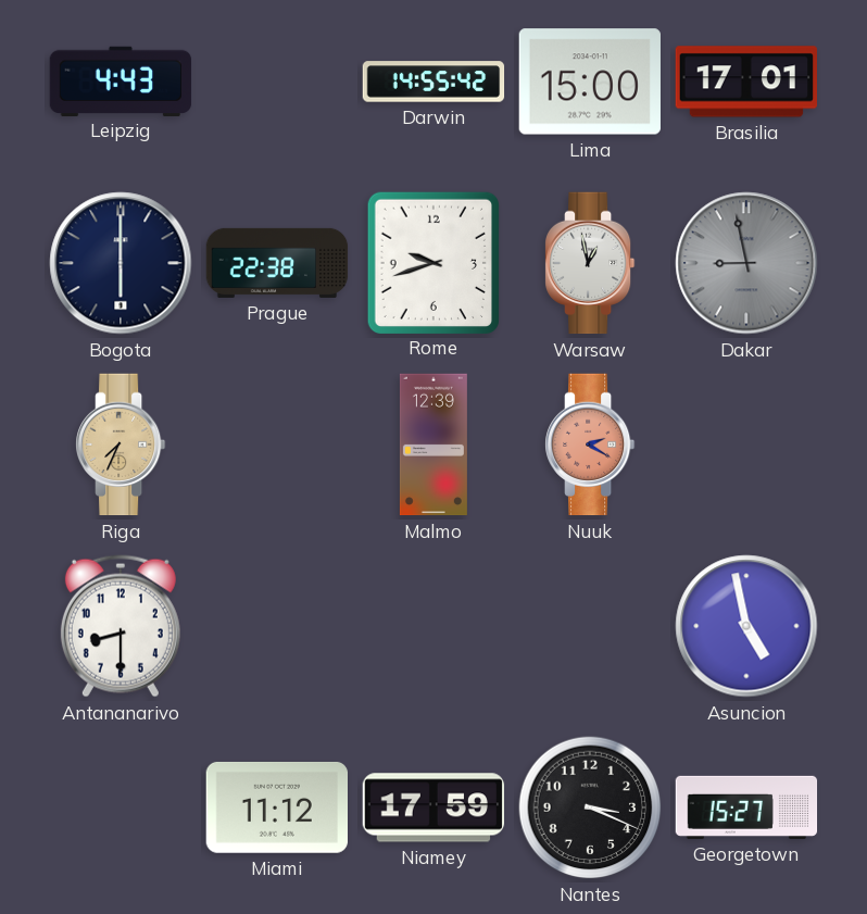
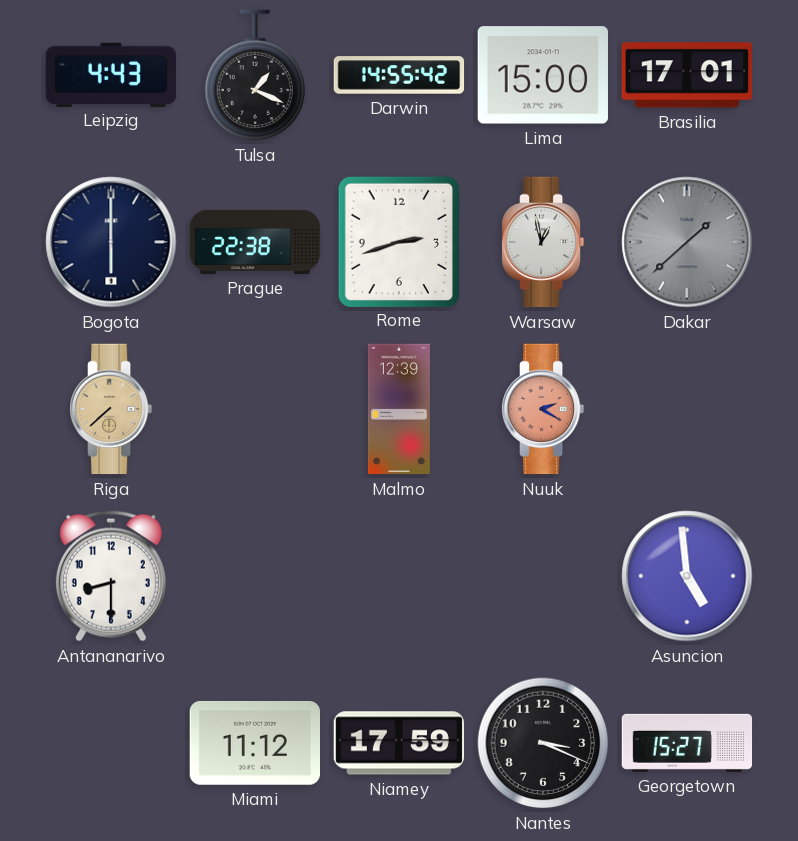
Tulsa: none -> 1:19
Rome: 9:42 -> 2:42
Dakar: 8:58 -> 1:38
Riga: 7:34 -> 7:38
Asuncion: 4:58 -> 4:59
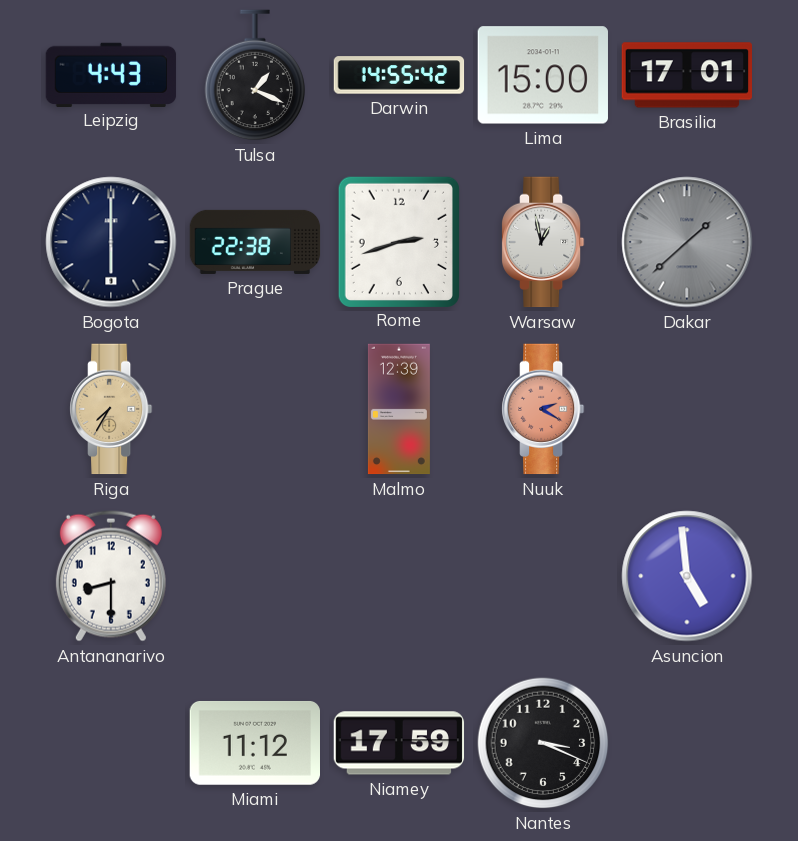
Riga: 7:38 -> 7:35
Georgetown: 15:27 -> none
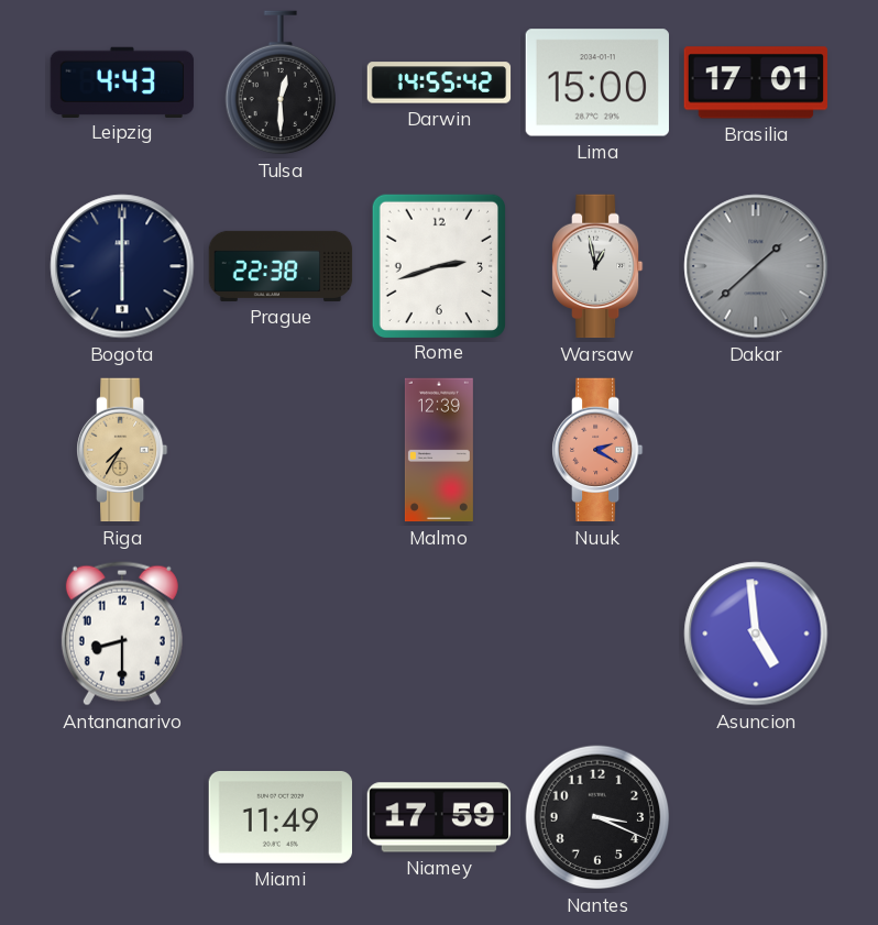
Tulsa: 1:19 -> 12:30
Miami: 11:12 -> 11:49
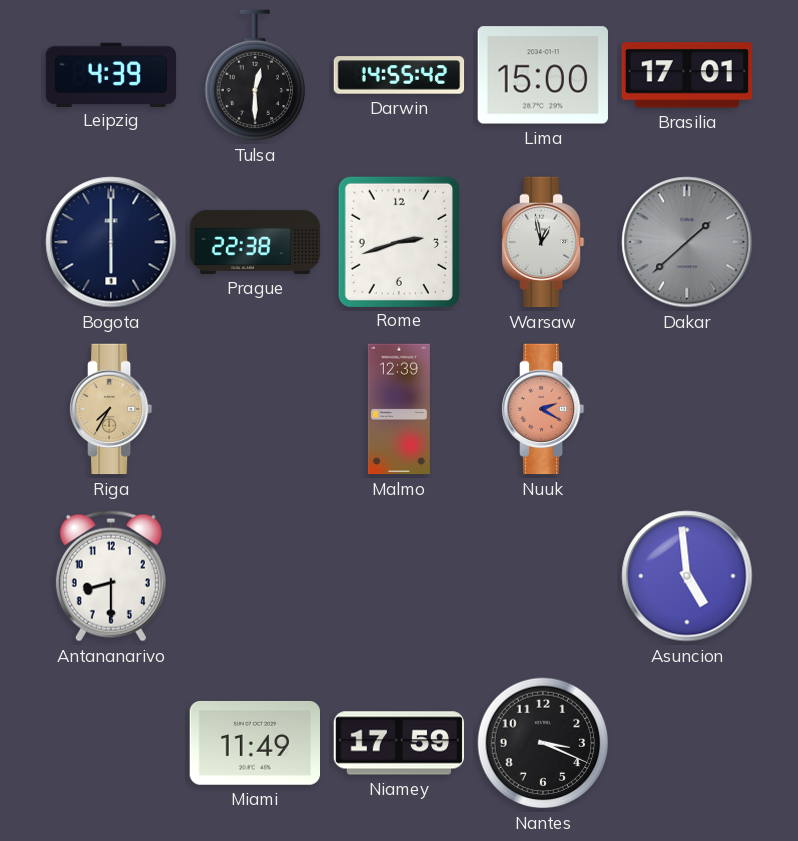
Leipzig: 4:43 -> 4:39
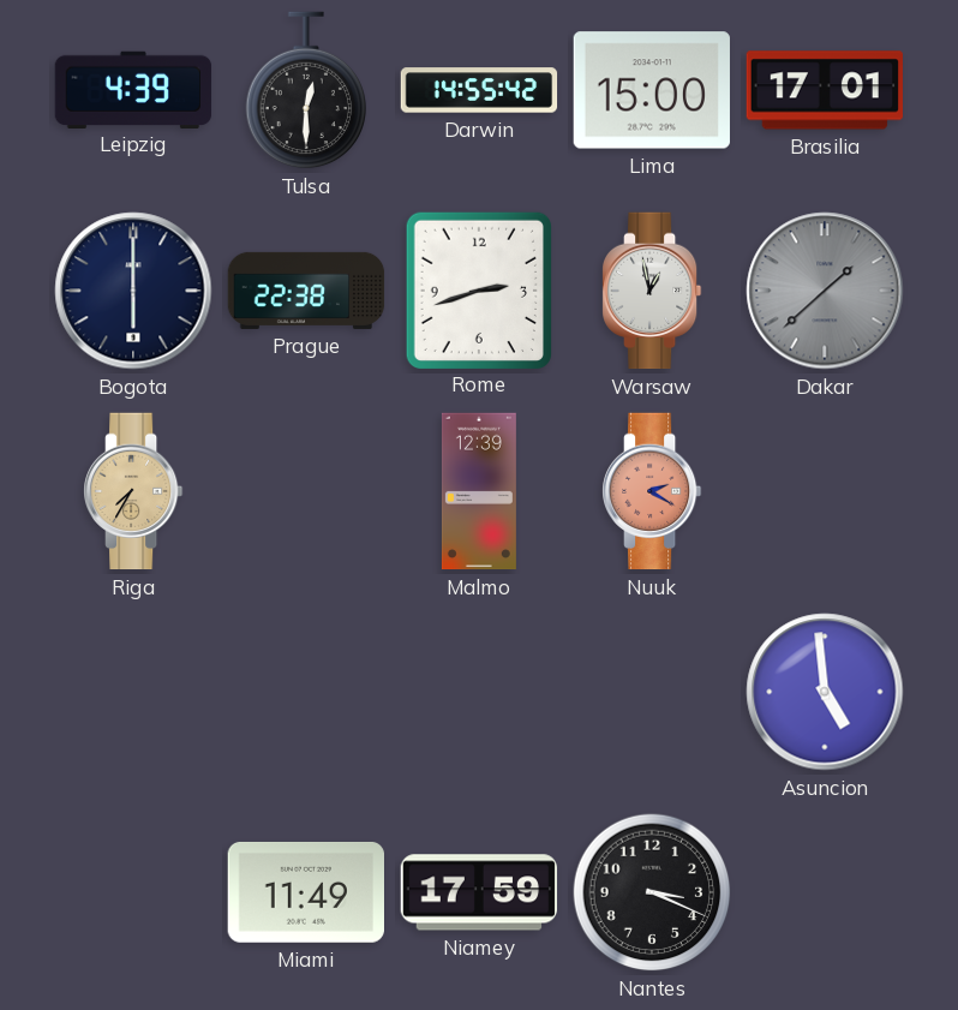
Antananarivo: 8:30 -> none
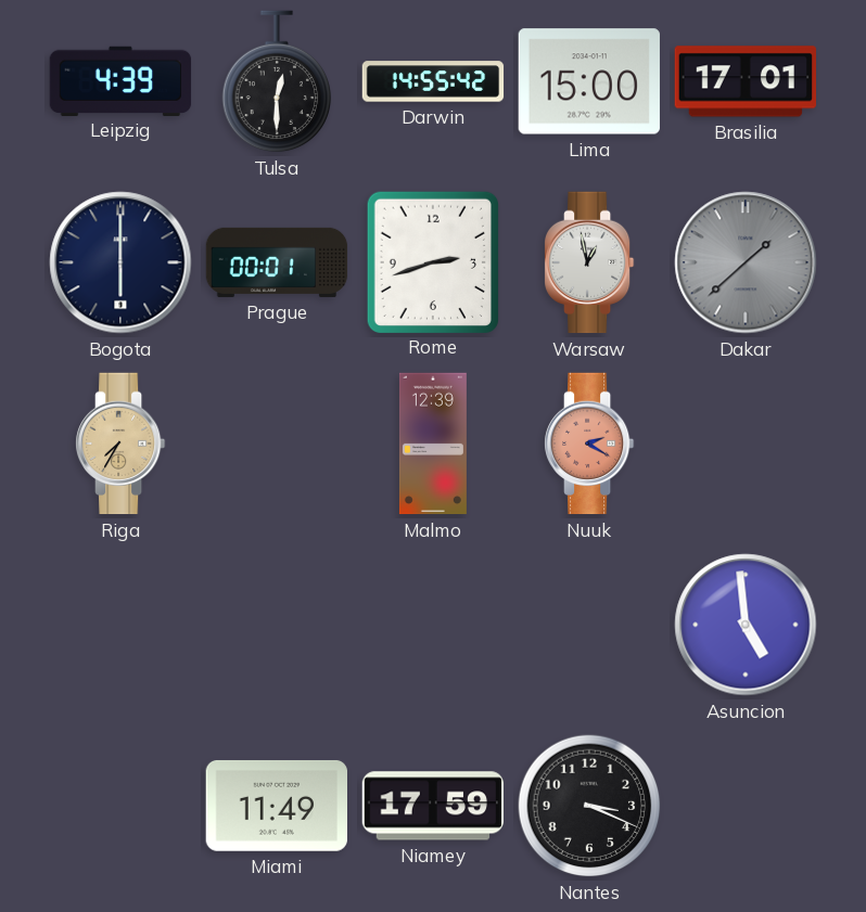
Prague: 22:38 -> 00:01
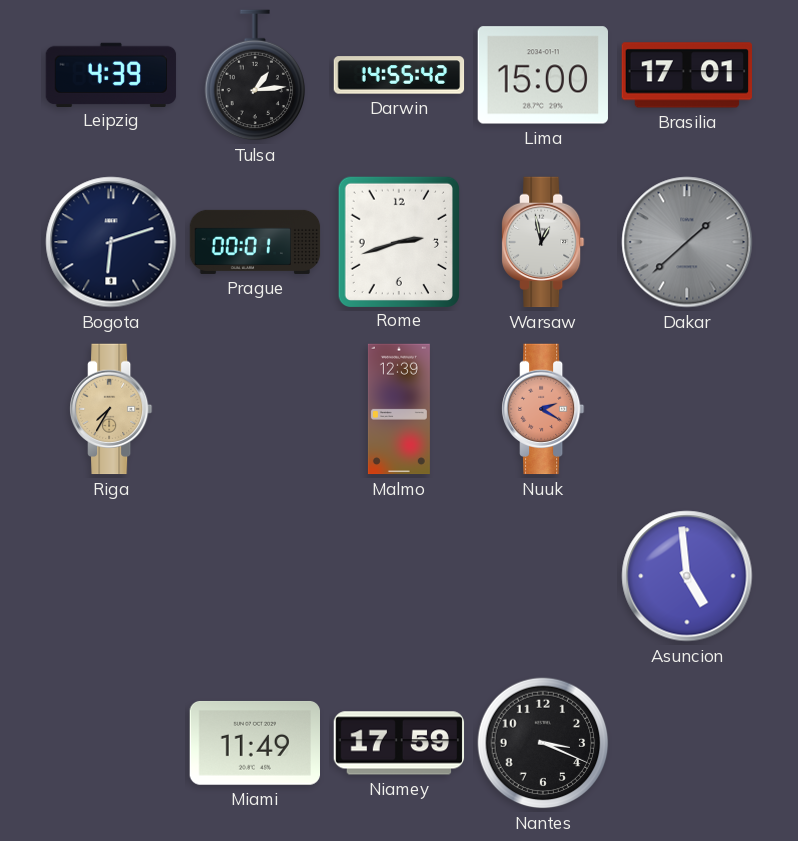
Tulsa: 12:30 -> 1:14
Bogota: 6:00 -> 6:12
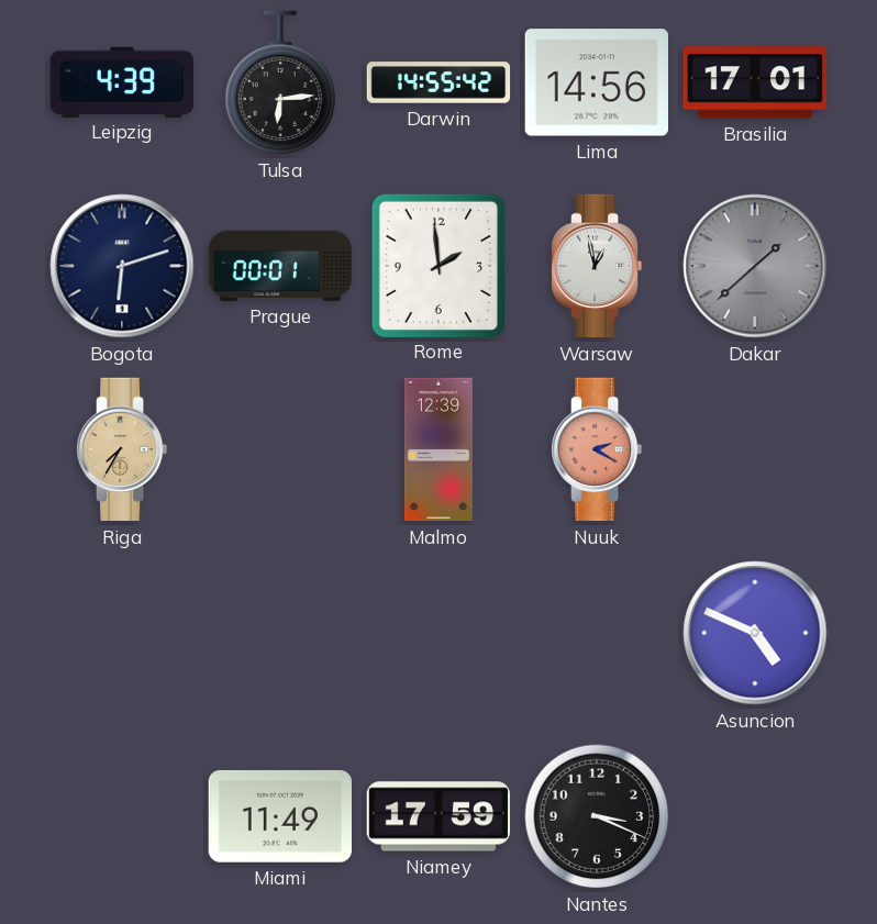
Tulsa: 1:14 -> 6:14
Lima: 15:00 -> 14:56
Rome: 2:42 -> 1:59
Asuncion: 4:59 -> 4:49
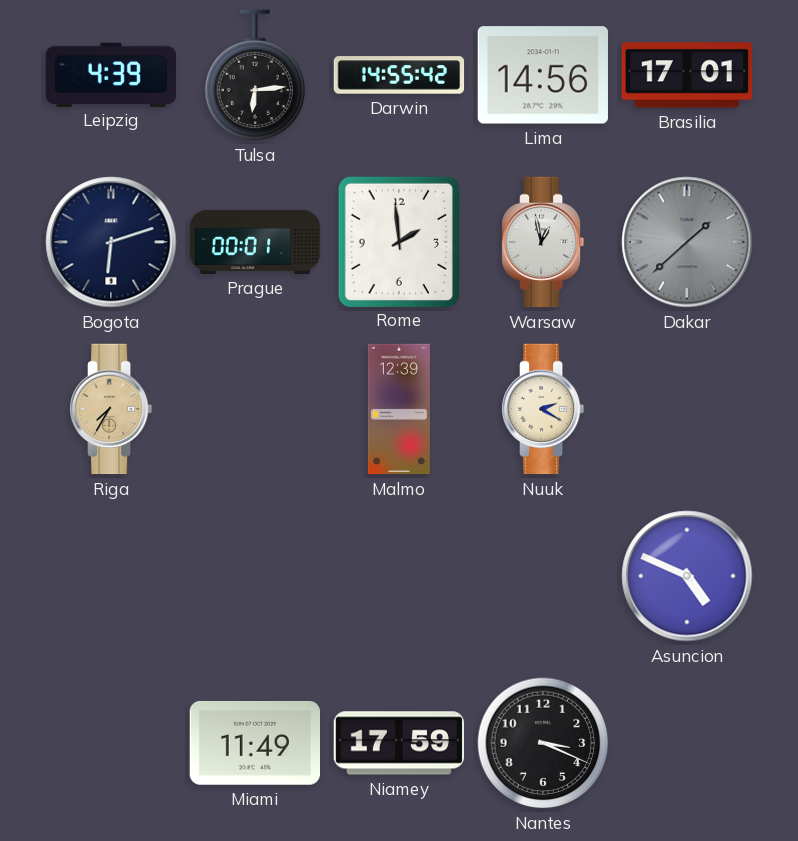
Nuuk dial: salmon -> cream
